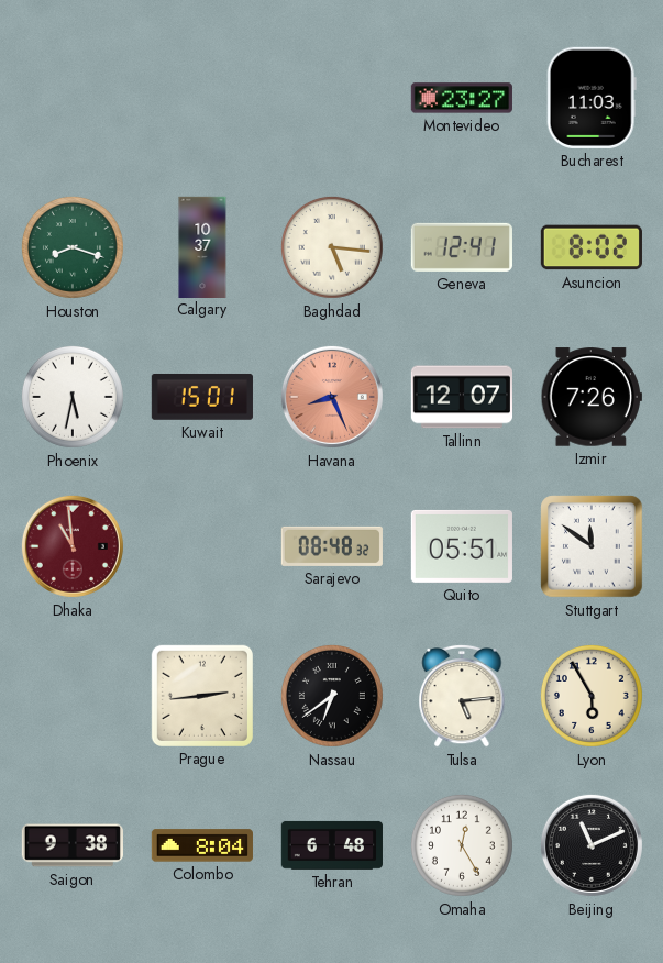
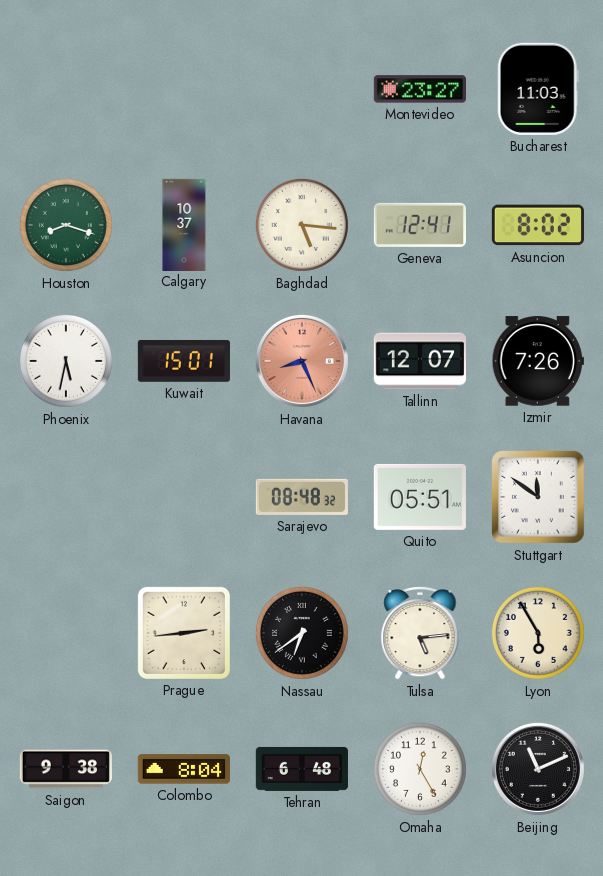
Dhaka: 10:59 -> none
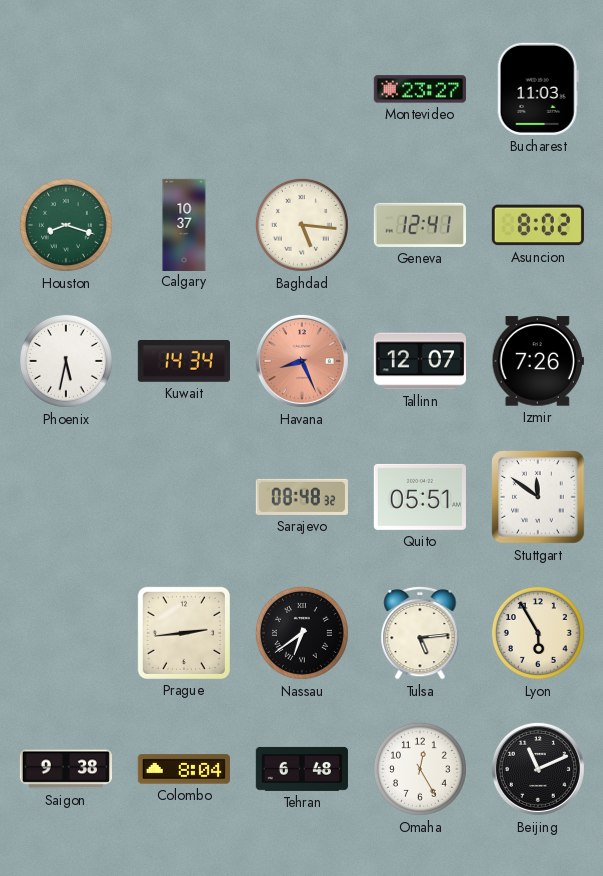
Kuwait: 15:01 -> 14:34
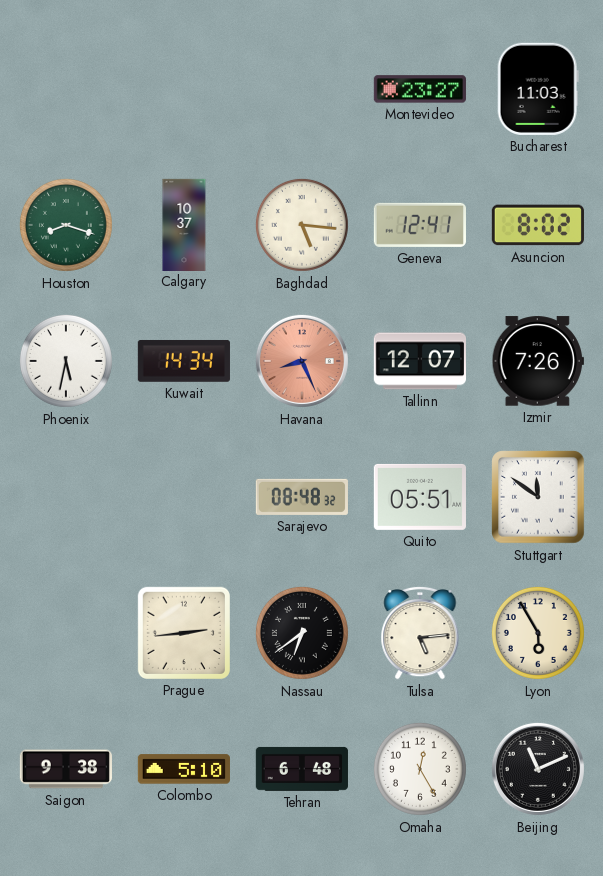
Colombo: 8:04 -> 5:10
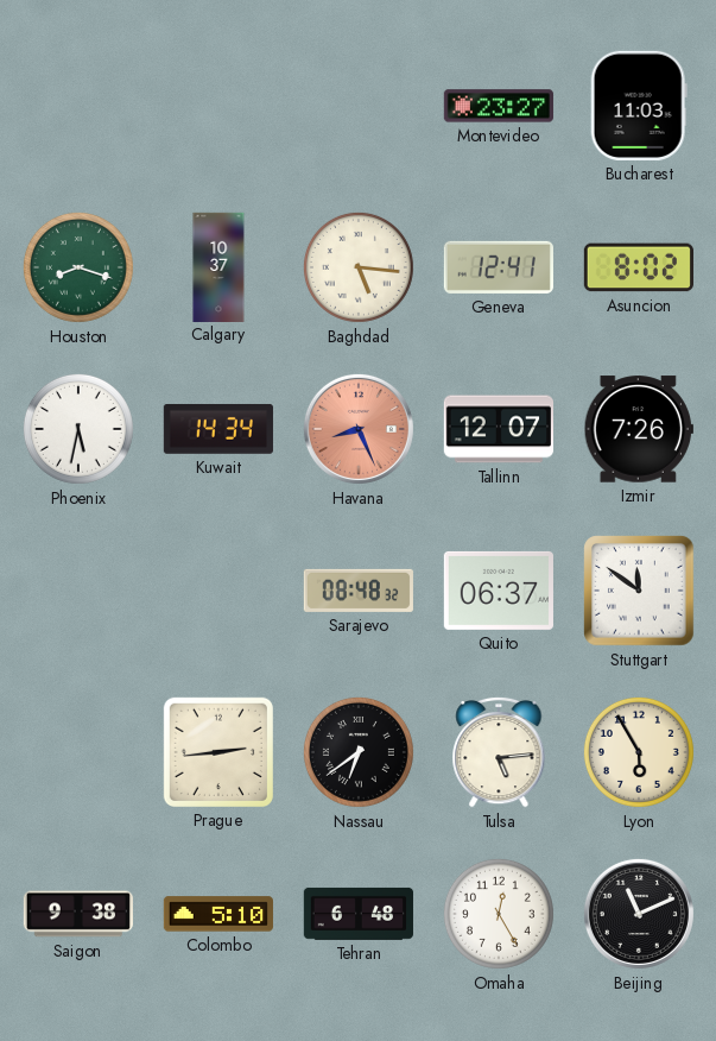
Quito: 05:51 -> 06:37
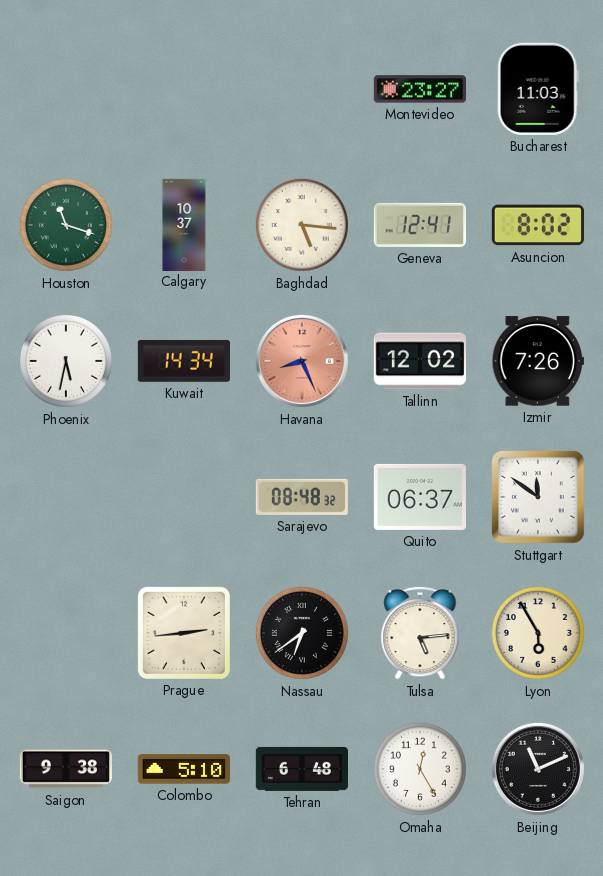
Houston: 8:18 -> 11:18
Tallinn: 12:07 -> 12:02
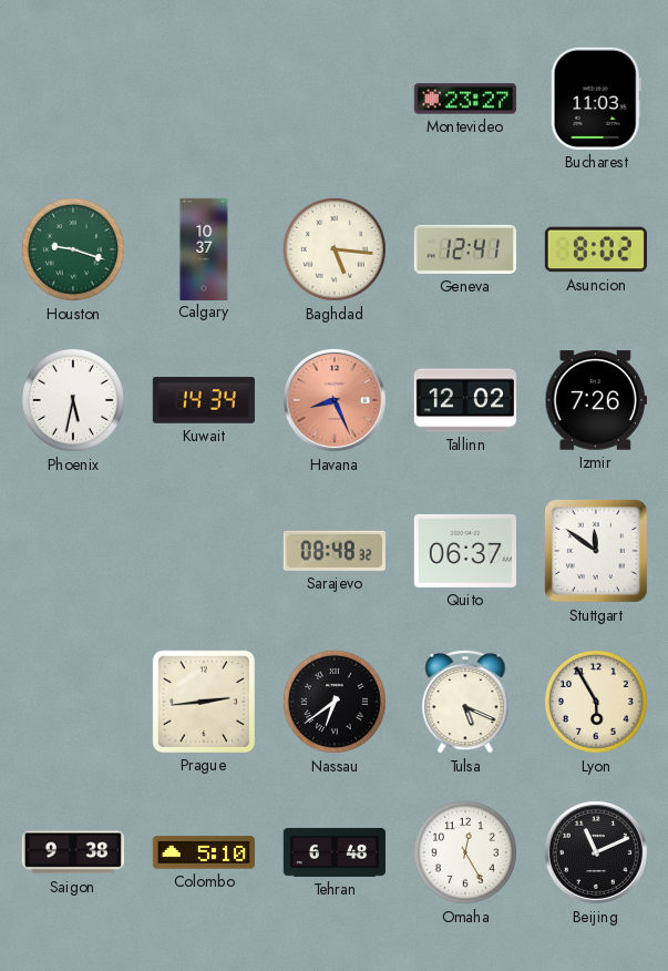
Houston: 11:18 -> 9:18
Tulsa: 5:14 -> 5:19
